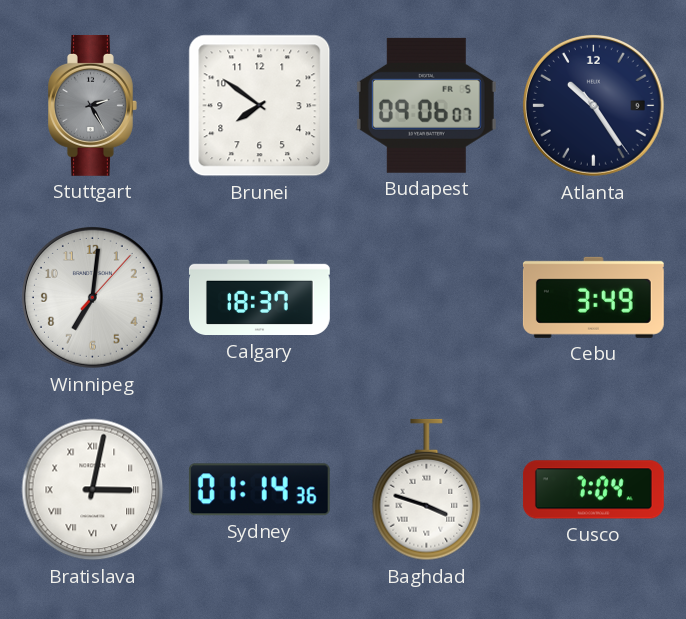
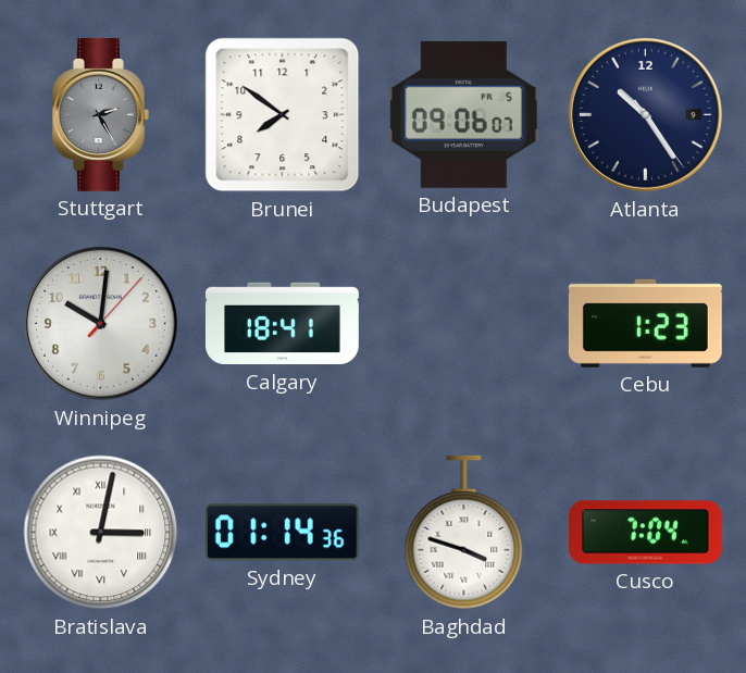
Winnipeg: 7:01 -> 10:01
Calgary: 18:37 -> 18:41
Cebu: 3:49 -> 1:23
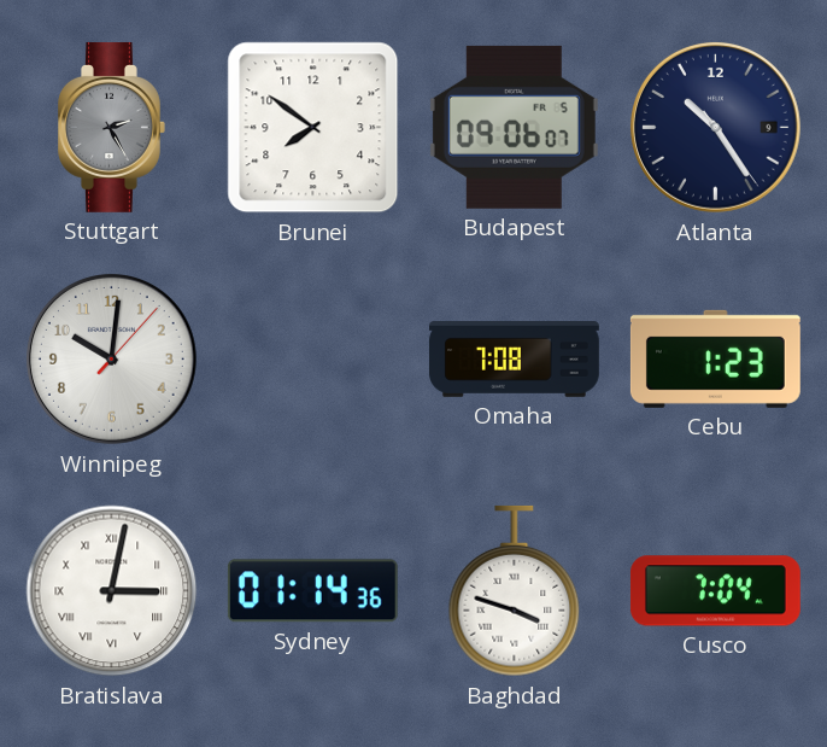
Calgary: 18:41 -> none
Omaha: none -> 7:08
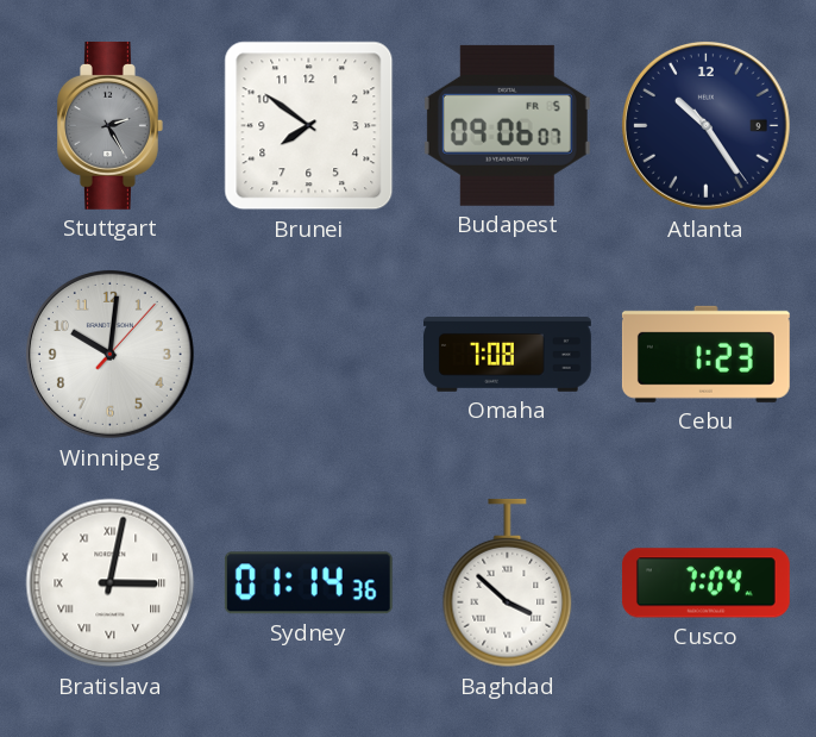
Baghdad: 3:48 -> 3:52
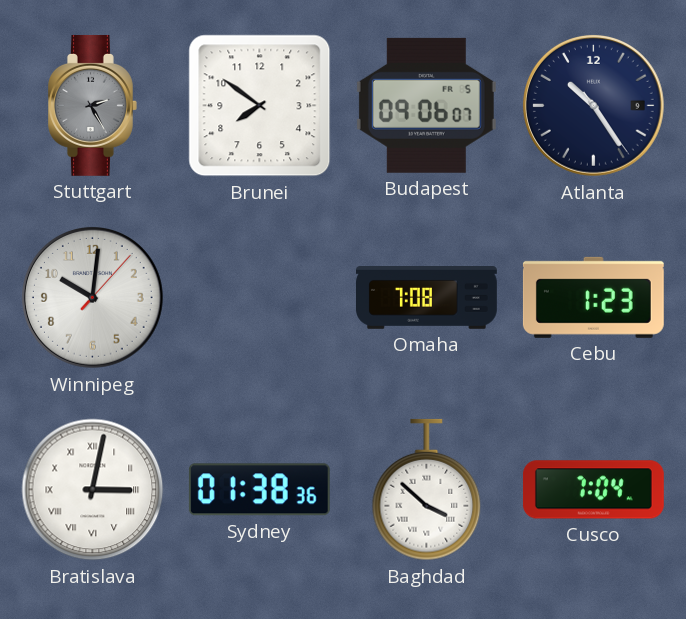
Sydney: 01:14 -> 01:38
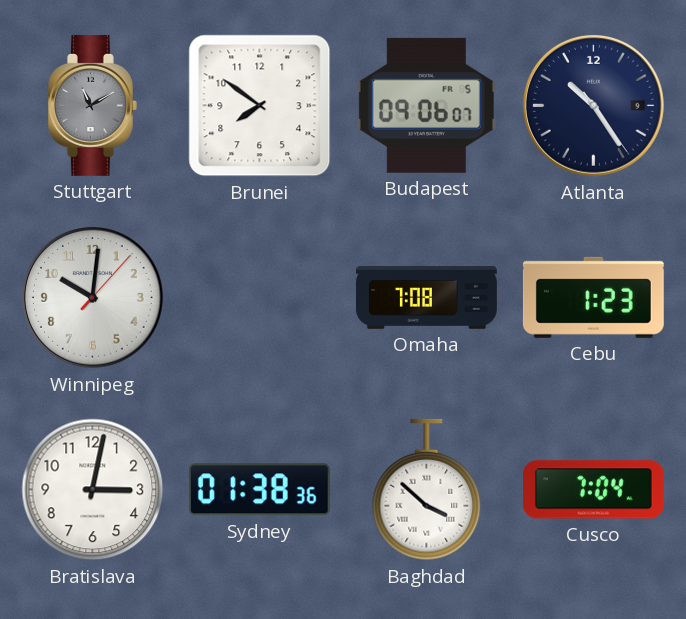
Stuttgart: 2:25 -> 11:10
Bratislava numerals: Roman -> Arabic
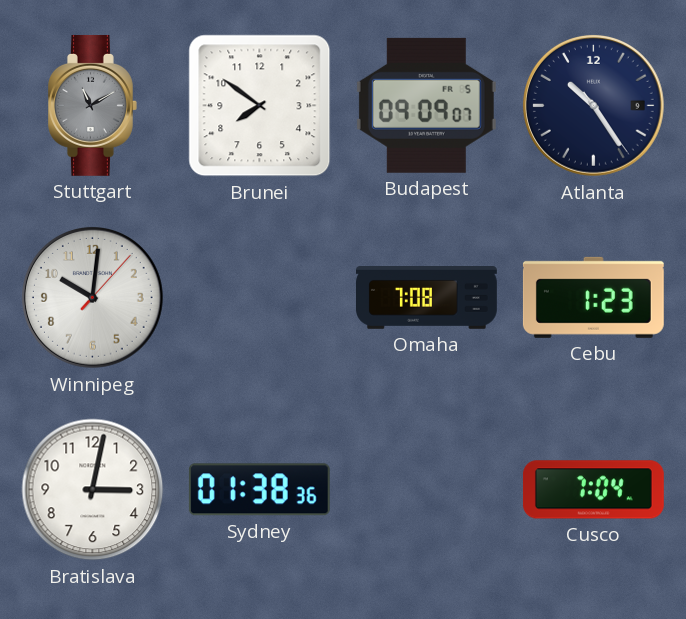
Budapest: 09:06 -> 09:09
Baghdad: 3:52 -> none
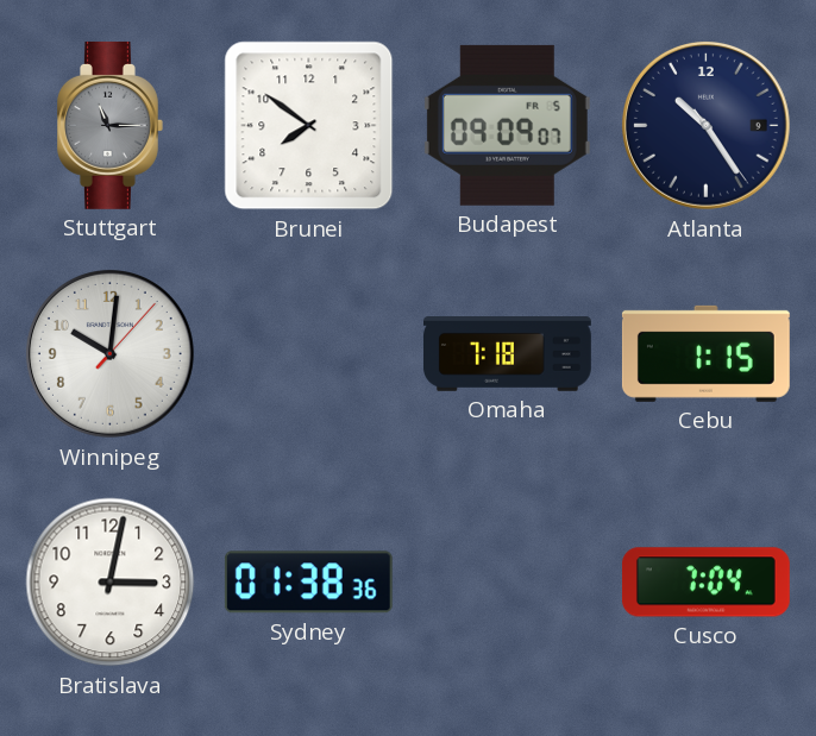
Stuttgart: 11:10 -> 11:15
Omaha: 7:08 -> 7:18
Cebu: 1:23 -> 1:15
